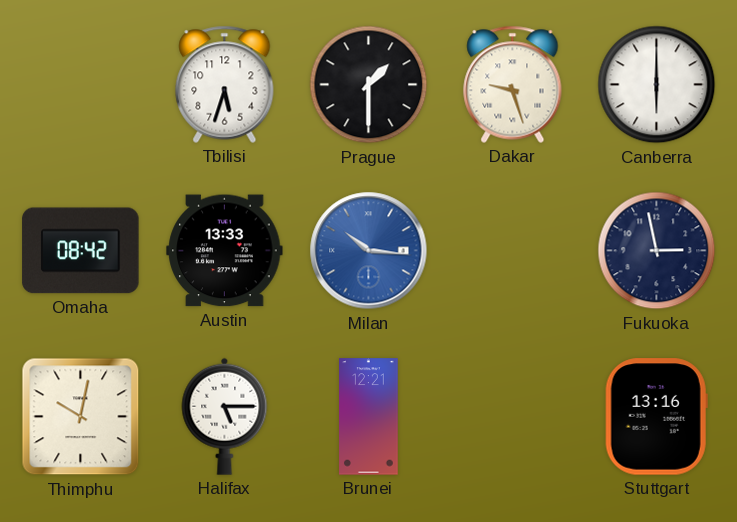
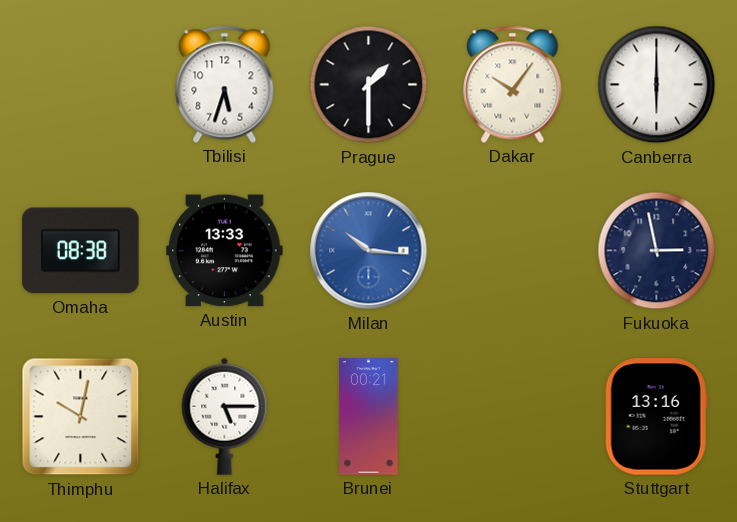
Dakar: 9:27 -> 10:06
Omaha: 08:42 -> 08:38
Brunei: 12:21 -> 00:21
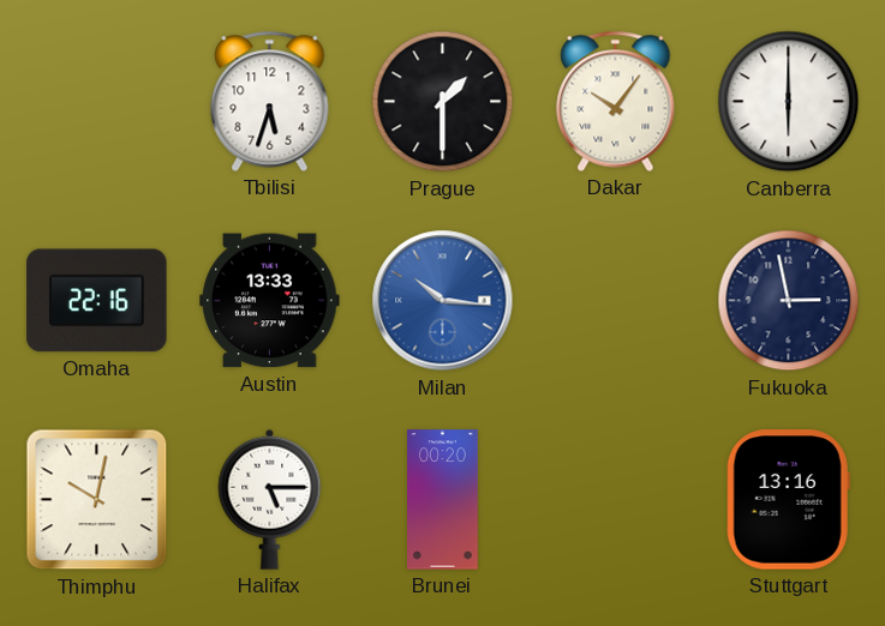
Omaha: 08:38 -> 22:16
Brunei: 00:21 -> 00:20
